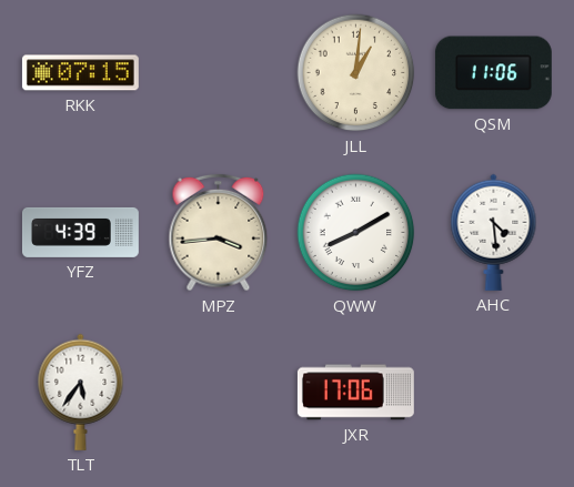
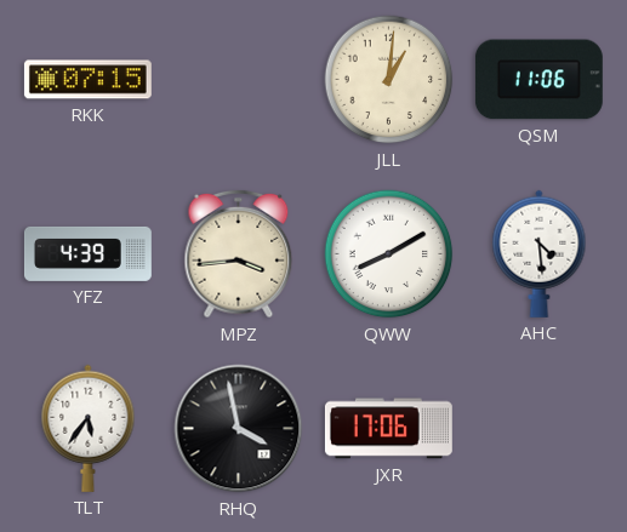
RHQ: none -> 3:58
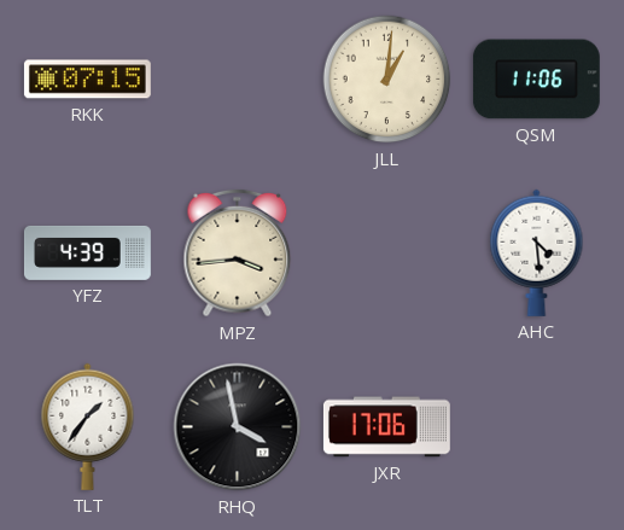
QWW: 8:10 -> none
TLT: 5:36 -> 1:36
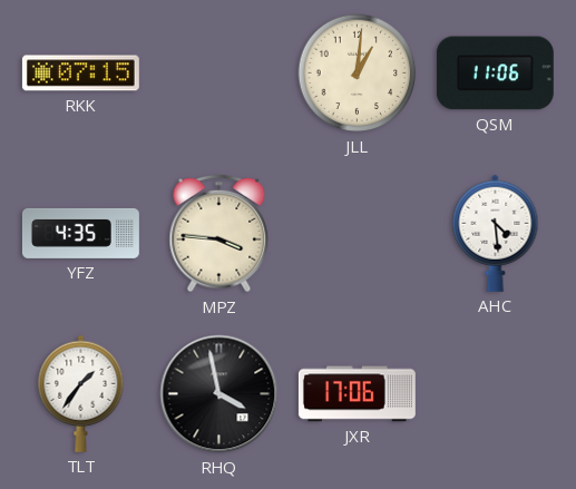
YFZ: 4:39 -> 4:35
MPZ: 3:44 -> 3:46
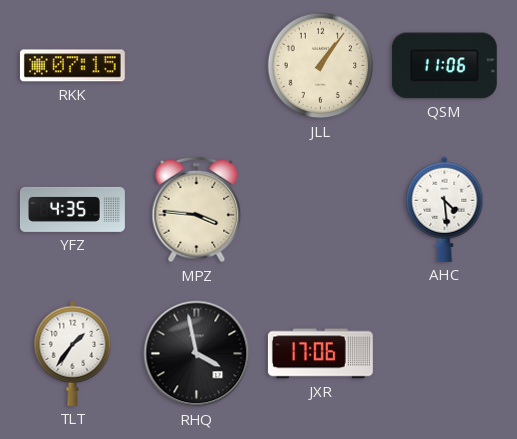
JLL: 1:01 -> 1:06
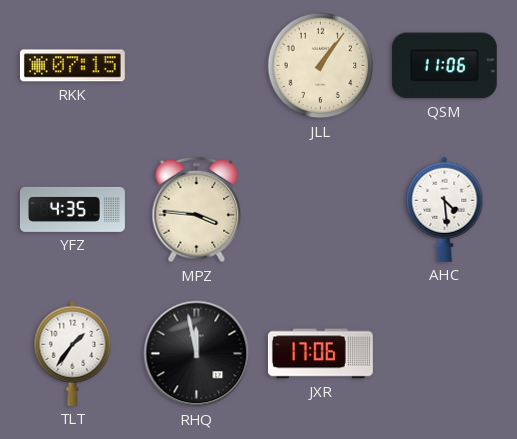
RHQ: 3:58 -> 11:58
